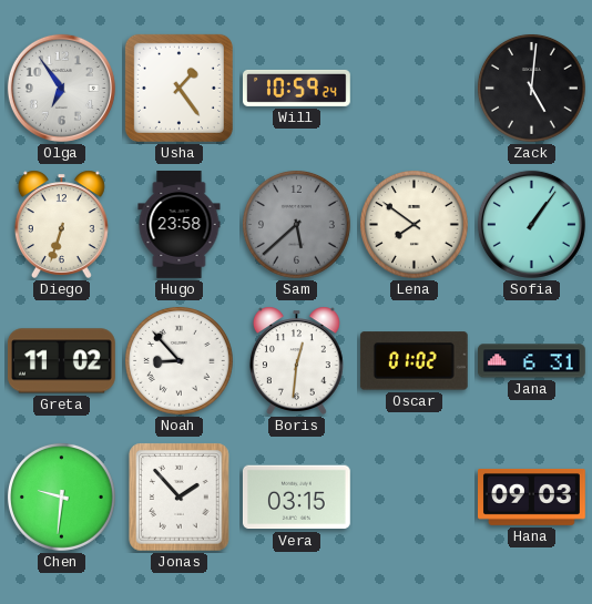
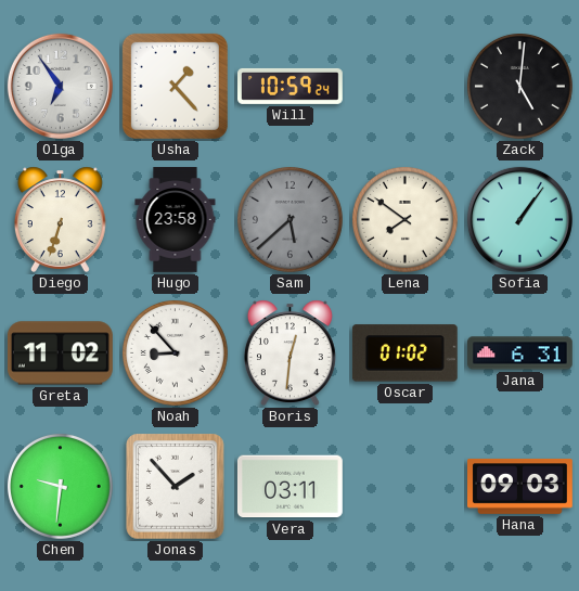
Usha: 1:24 -> 1:23
Vera: 03:15 -> 03:11
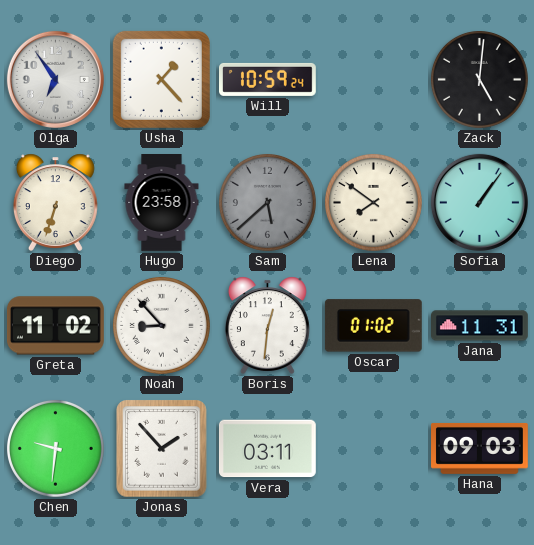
Jana: 6:31 -> 11:31
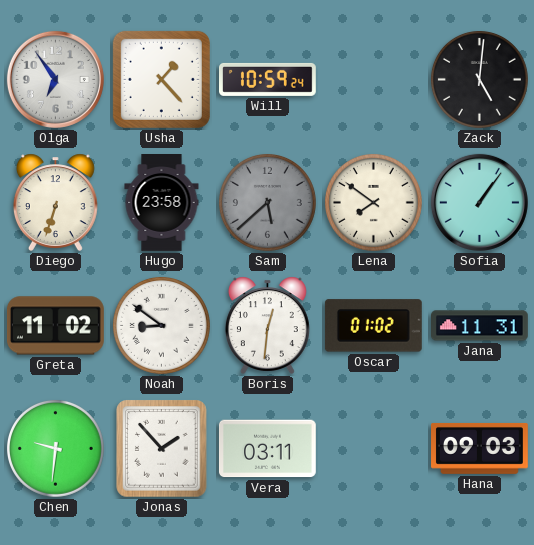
Noah: 8:53 -> 8:51
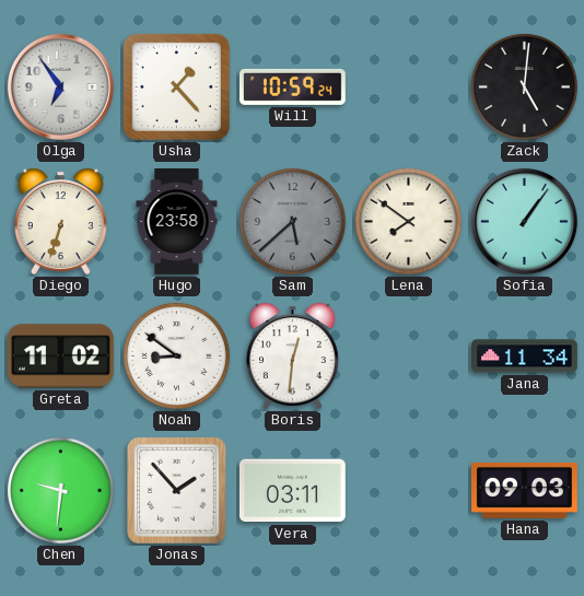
Oscar: 01:02 -> none
Jana: 11:31 -> 11:34
